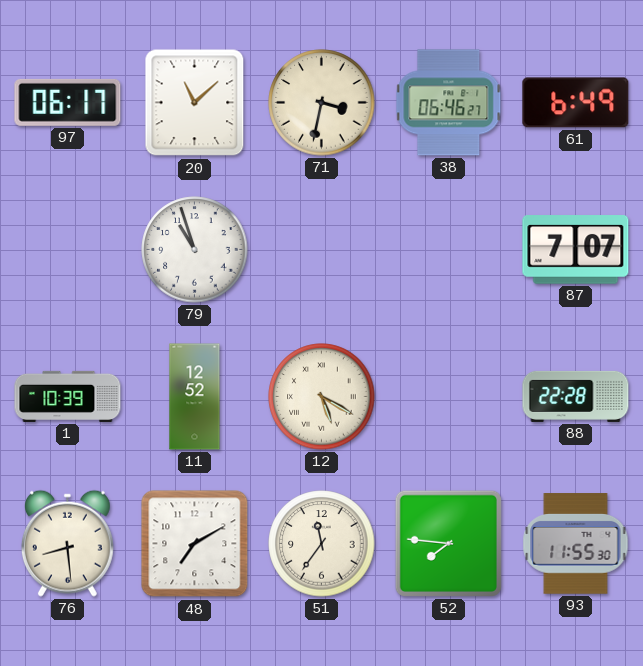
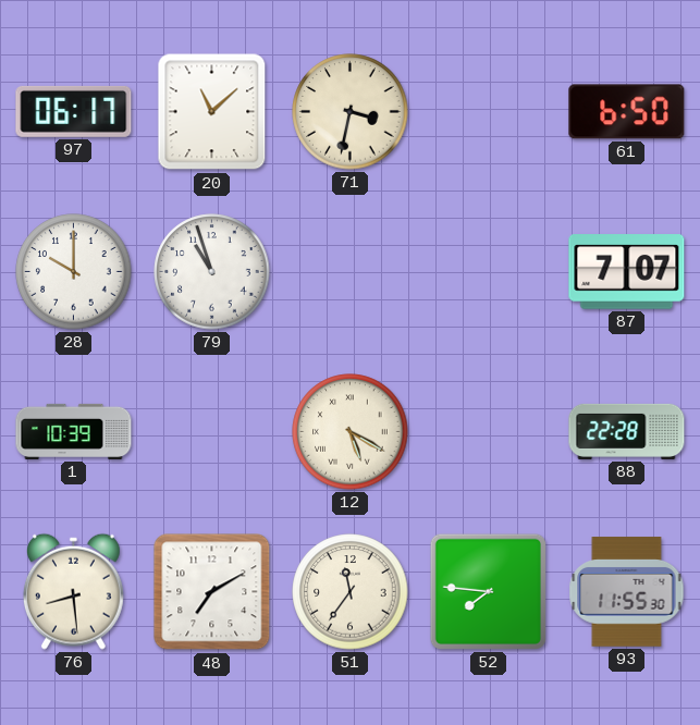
38: 06:46 -> none
61: 6:49 -> 6:50
28: none -> 10:00
11: 12:52 -> none
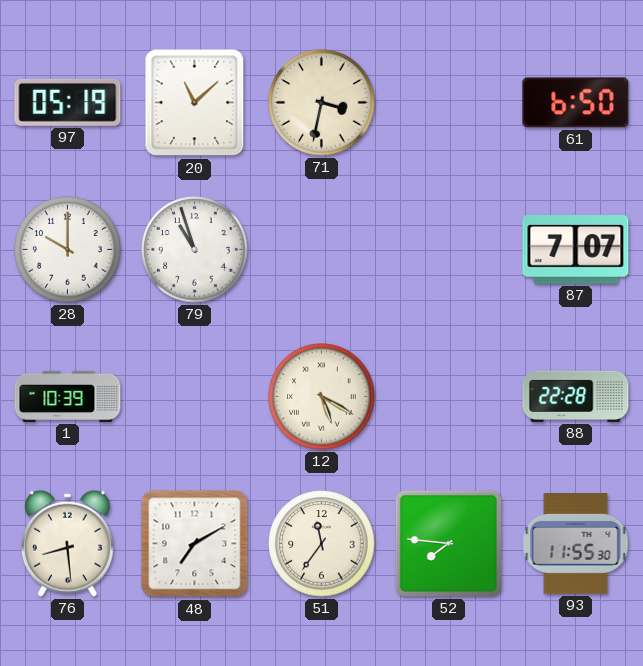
97: 06:17 -> 05:19
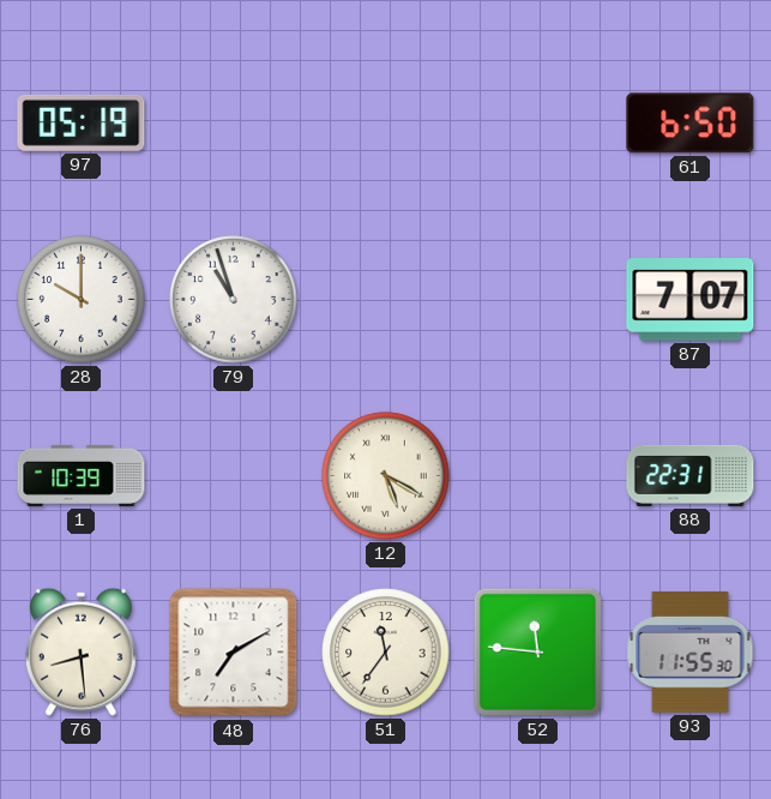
20: 11:08 -> none
71: 3:32 -> none
88: 22:28 -> 22:31
52: 7:46 -> 11:46
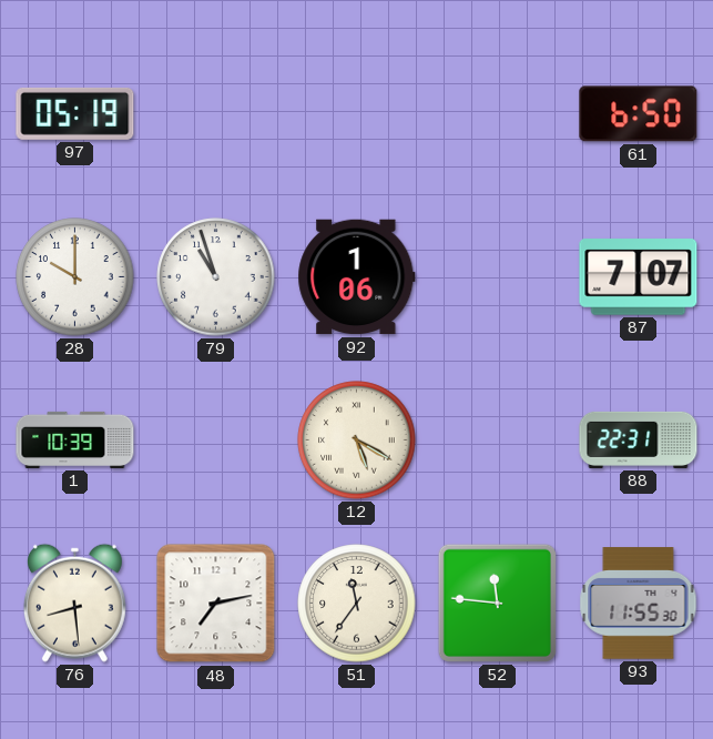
92: none -> 1:06
48: 7:10 -> 7:13
